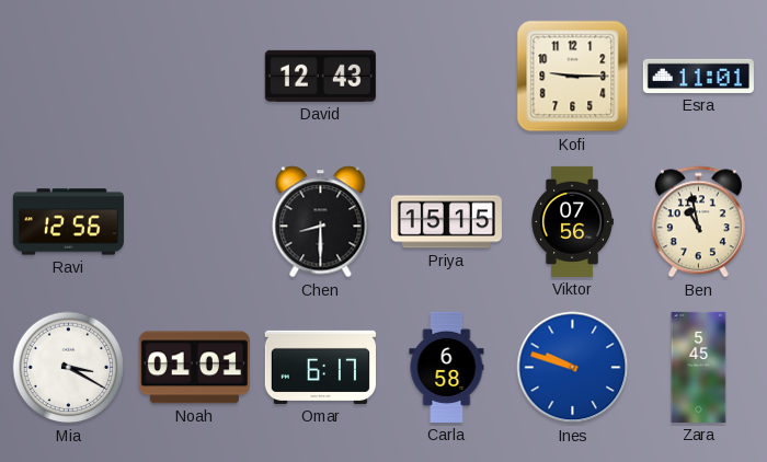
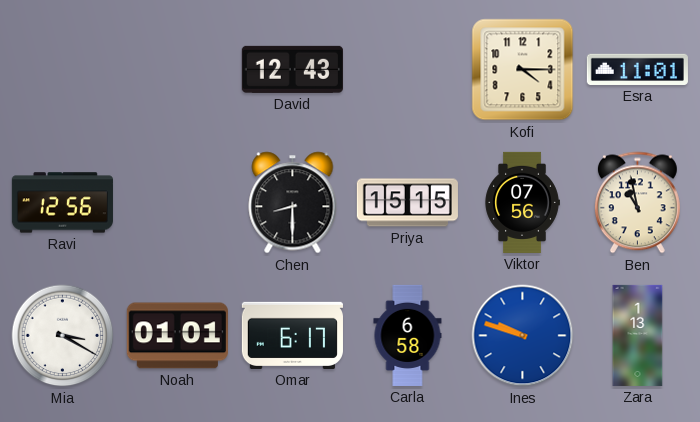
Kofi: 9:15 -> 4:15
Zara: 5:45 -> 1:13
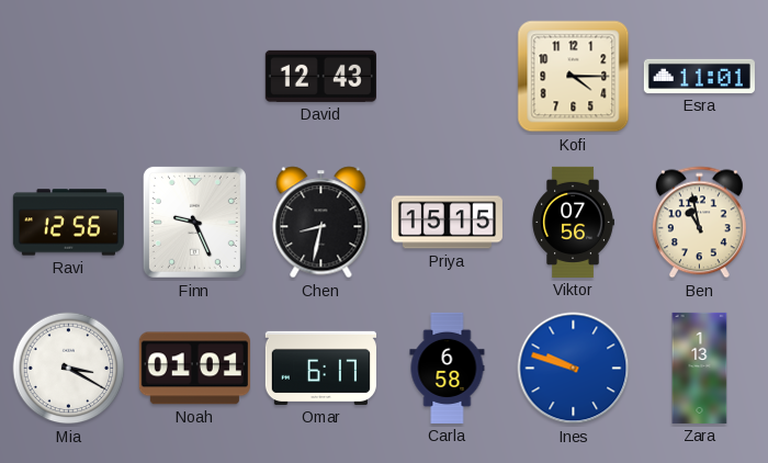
Finn: none -> 9:26
Chen: 8:30 -> 8:32
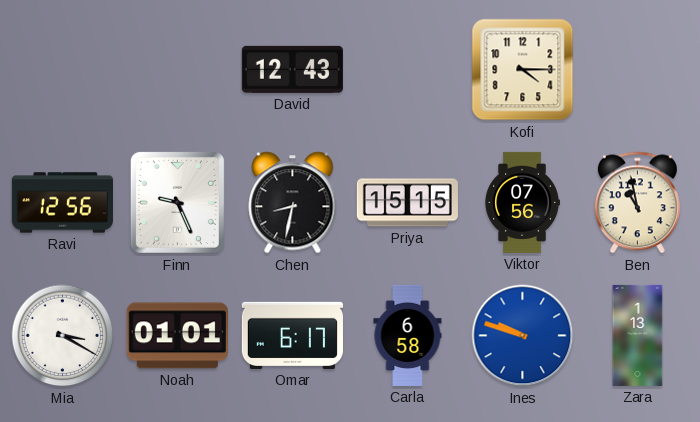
Esra: 11:01 -> none
